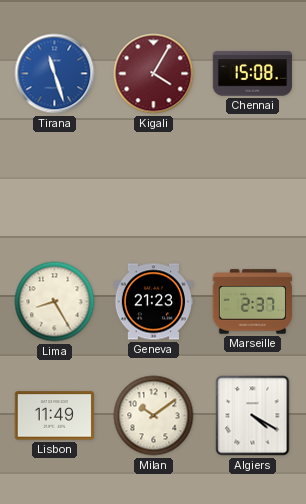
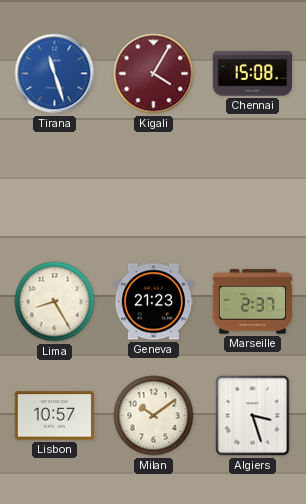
Lisbon: 11:49 -> 10:57
Algiers: 4:20 -> 3:27
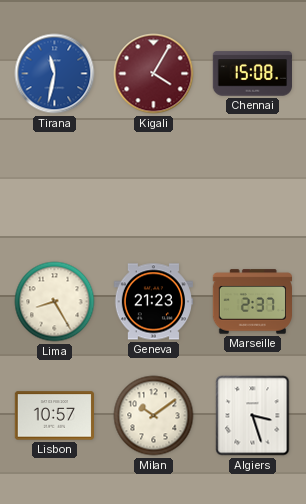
Tirana: 11:27 -> 11:32
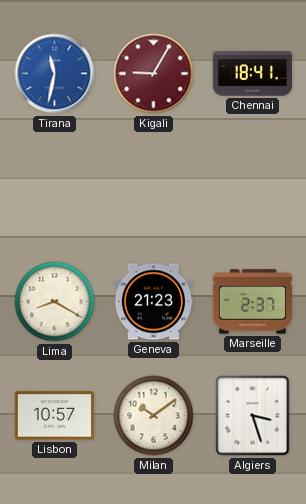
Kigali: 4:05 -> 9:05
Chennai: 15:08 -> 18:41
Lima: 8:25 -> 8:20
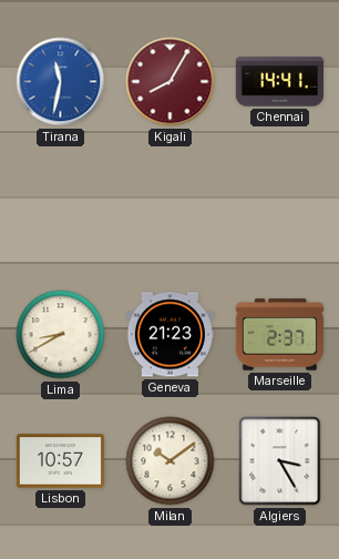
Kigali: 9:05 -> 8:05
Chennai: 18:41 -> 14:41
Lima: 8:20 -> 8:40
Algiers: 3:27 -> 3:25
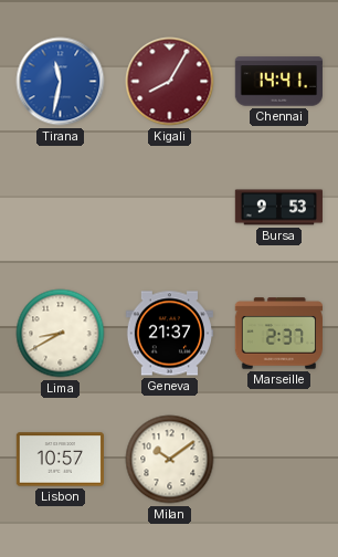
Bursa: none -> 9:53
Geneva: 21:23 -> 21:37
Algiers: 3:25 -> none
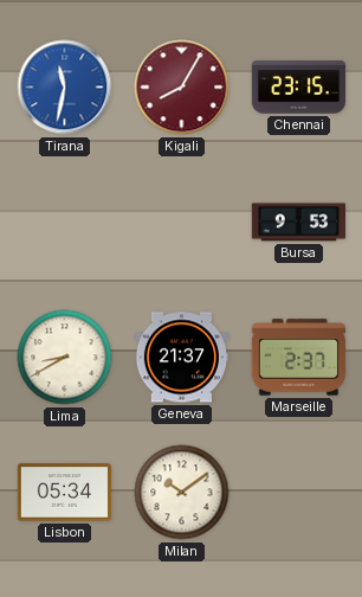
Chennai: 14:41 -> 23:15
Lisbon: 10:57 -> 05:34
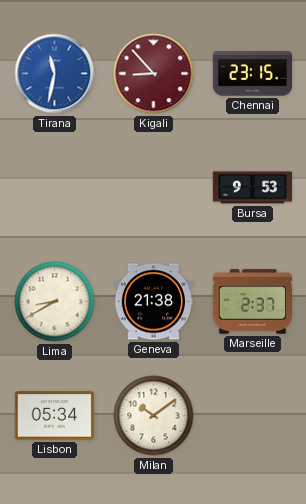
Kigali: 8:05 -> 8:53
Geneva: 21:37 -> 21:38
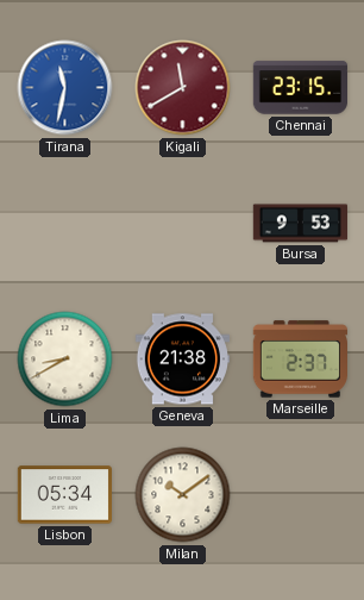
Kigali: 8:53 -> 11:40
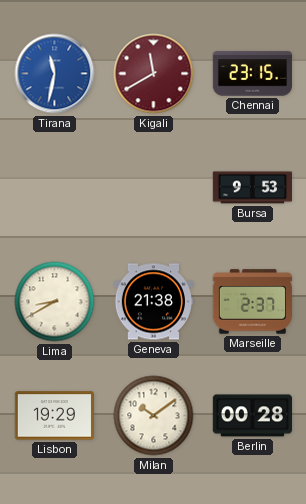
Lisbon: 05:34 -> 19:29
Berlin: none -> 00:28
